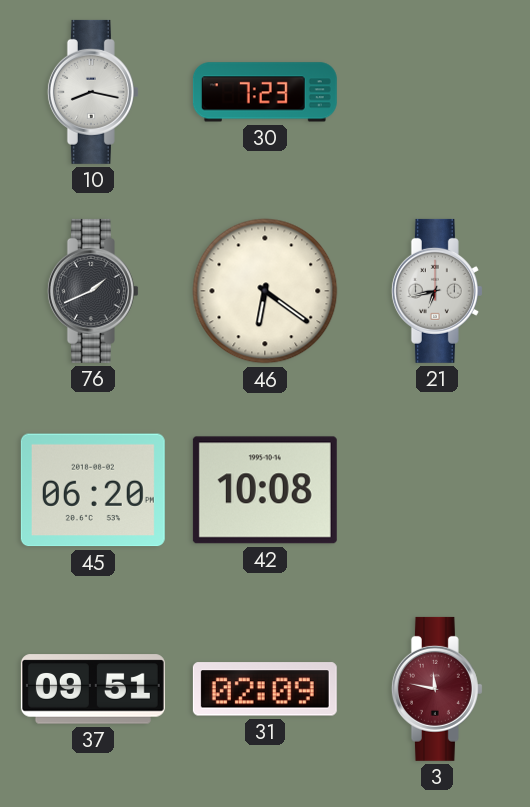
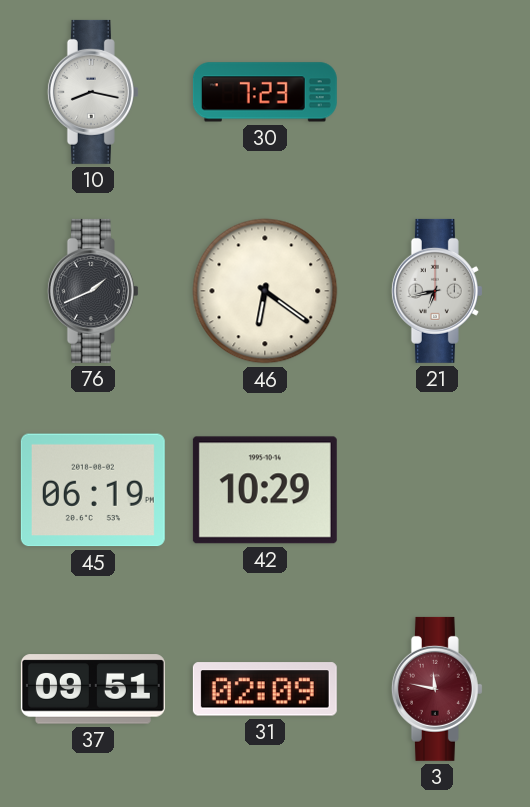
45: 06:20 -> 06:19
42: 10:08 -> 10:29
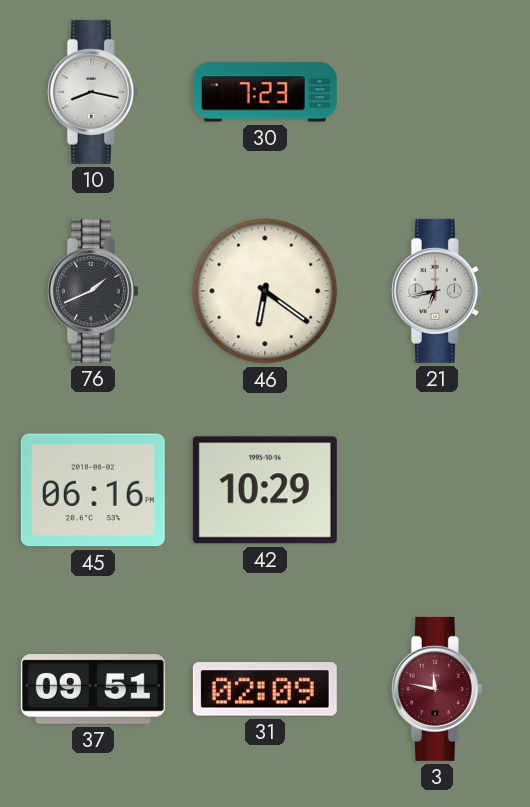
45: 06:19 -> 06:16
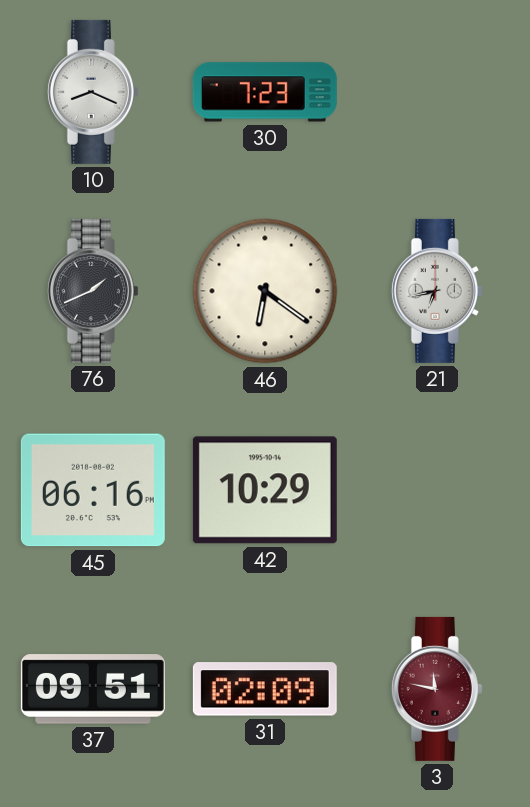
10: 8:17 -> 8:19
